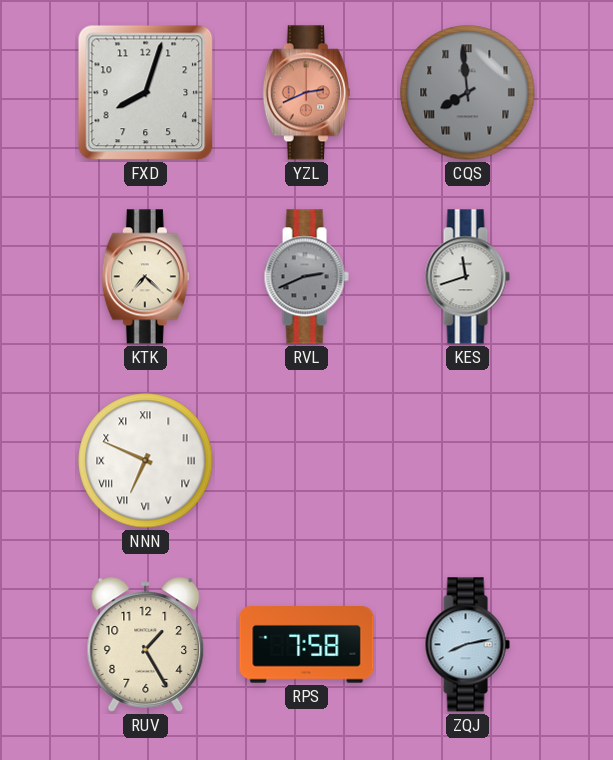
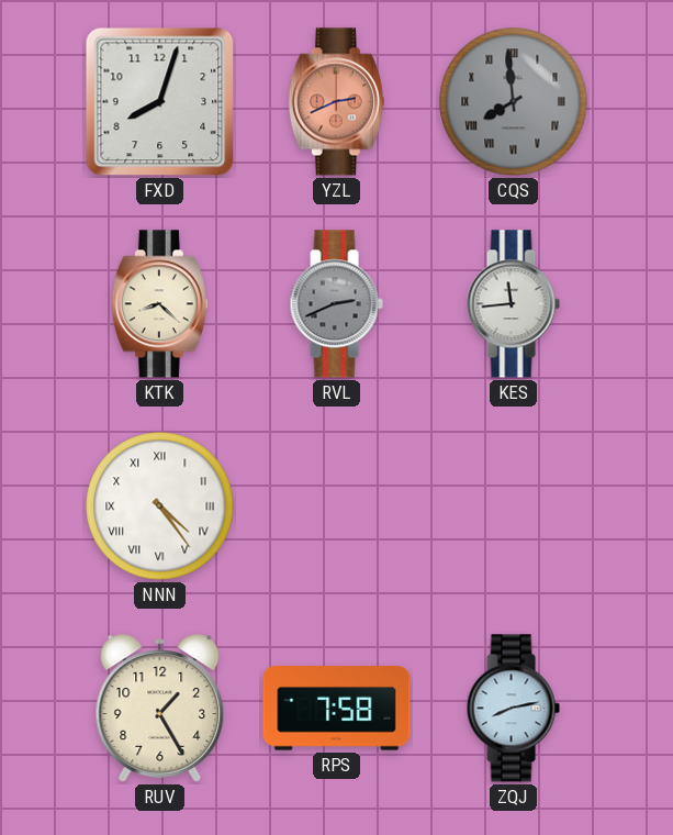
KTK: 7:22 -> 8:22
KES: 11:42 -> 11:44
NNN: 6:49 -> 4:24
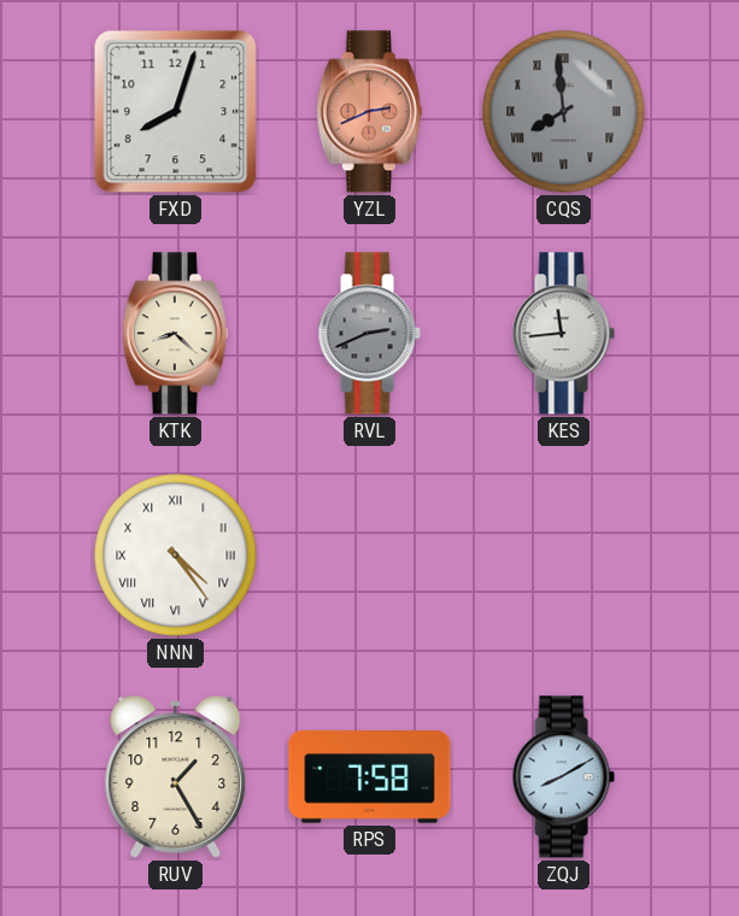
ZQJ: 8:13 -> 8:10
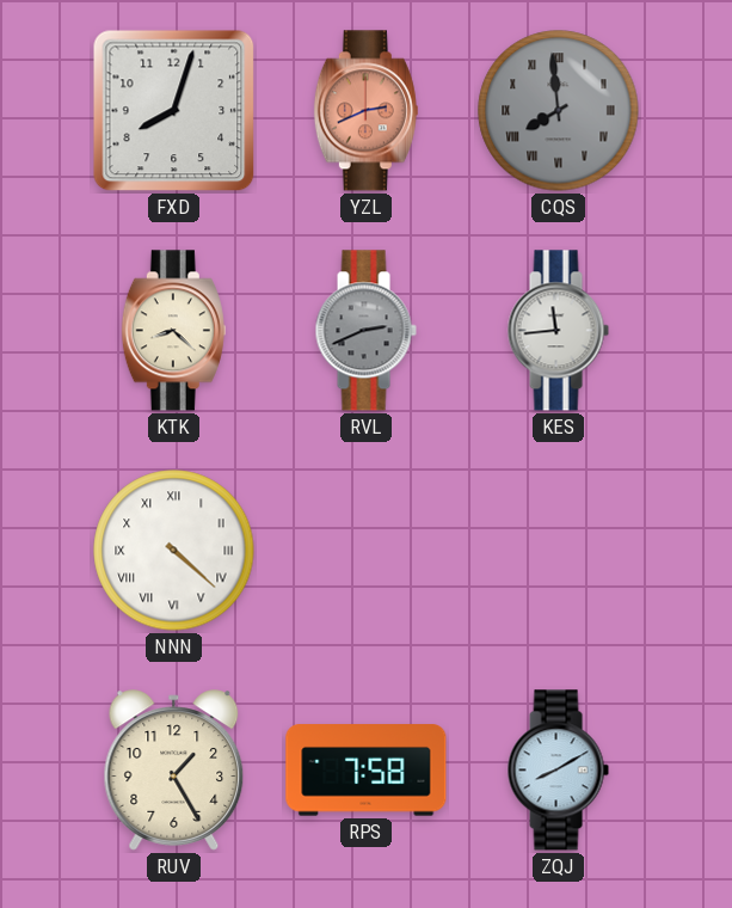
NNN: 4:24 -> 4:22
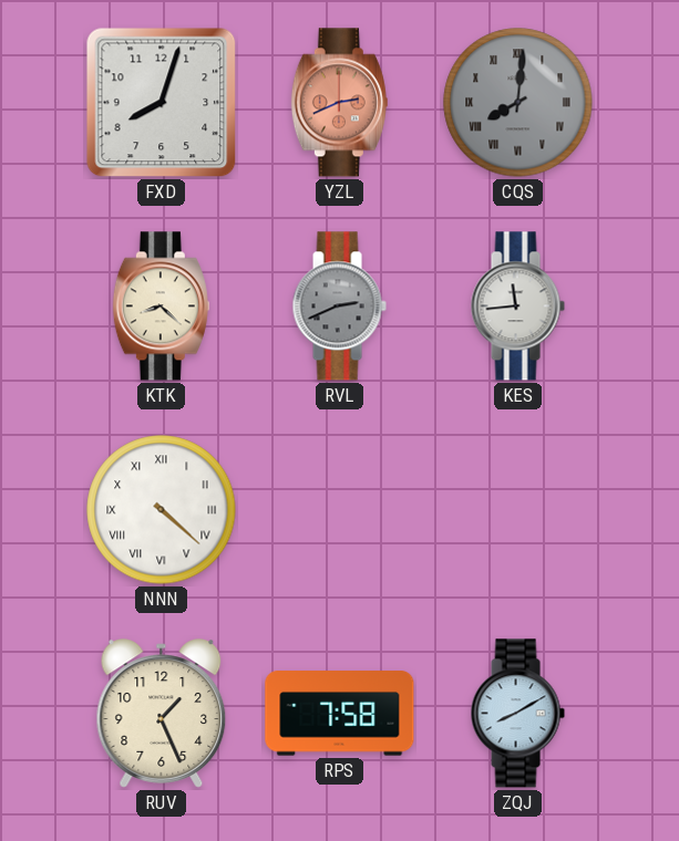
CQS: 7:59 -> 8:01
RUV: 1:25 -> 1:26
